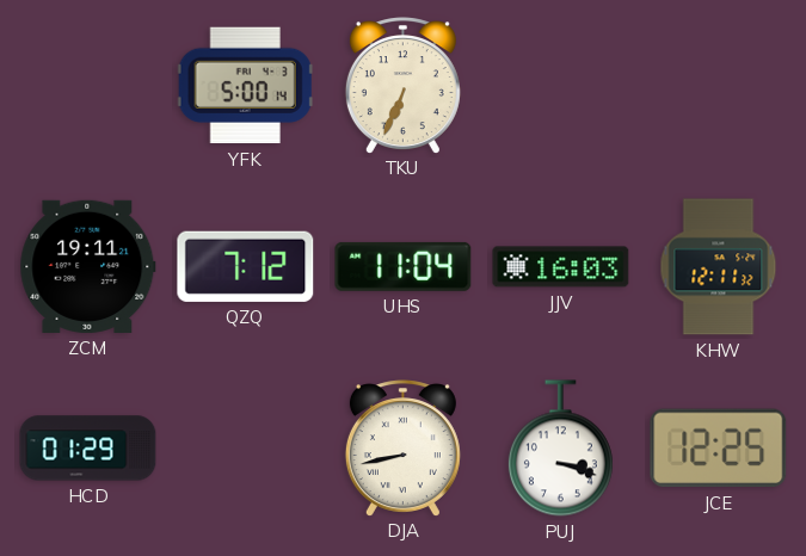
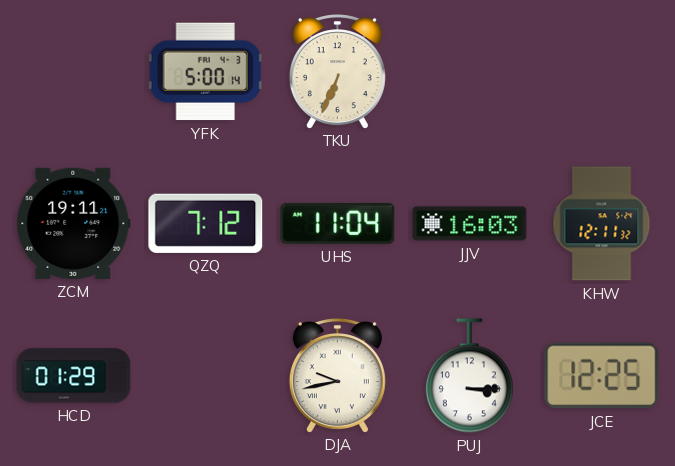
DJA: 8:43 -> 9:43
PUJ: 3:18 -> 3:15
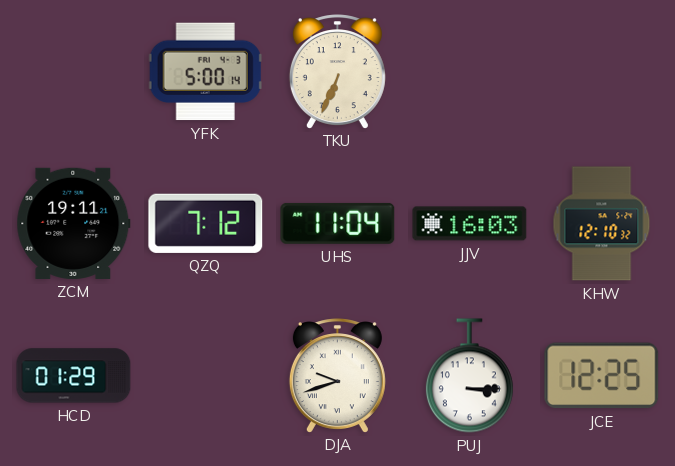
KHW: 12:11 -> 12:10
DJA: 9:43 -> 9:42
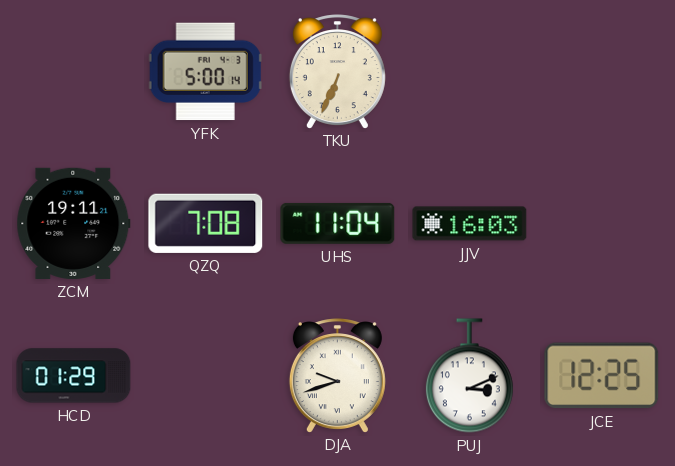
QZQ: 7:12 -> 7:08
KHW: 12:10 -> none
PUJ: 3:15 -> 3:11
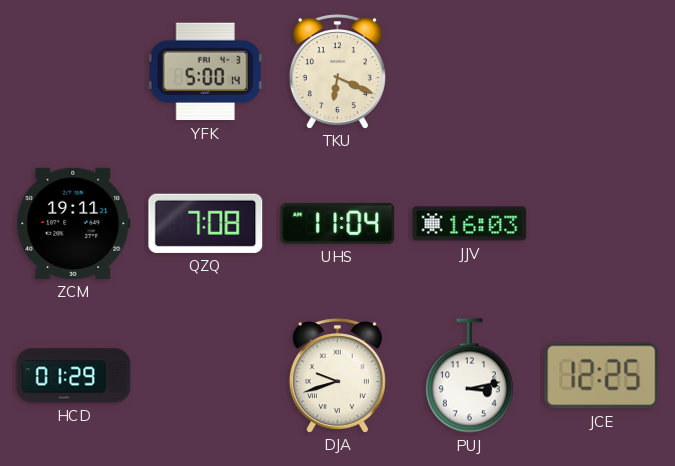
TKU: 6:34 -> 6:19
PUJ: 3:11 -> 3:13
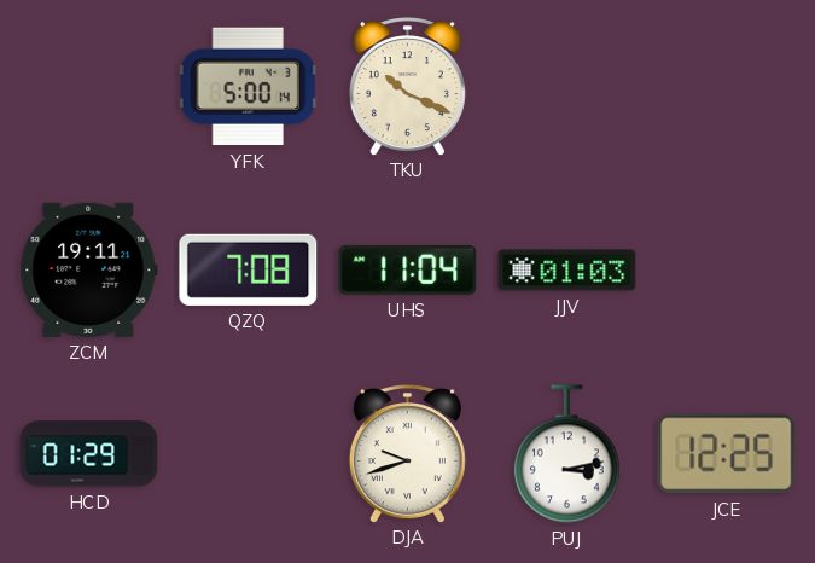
TKU: 6:19 -> 10:19
JJV: 16:03 -> 01:03
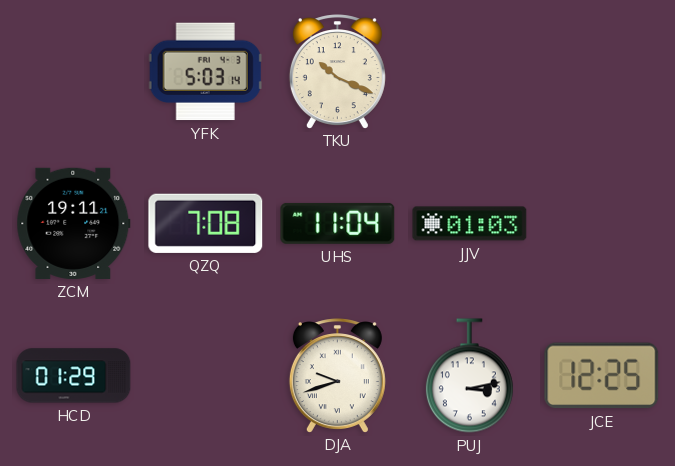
YFK: 5:00 -> 5:03
